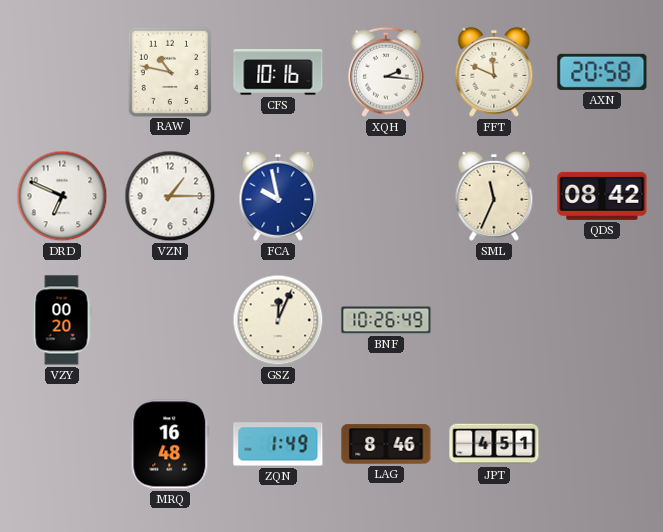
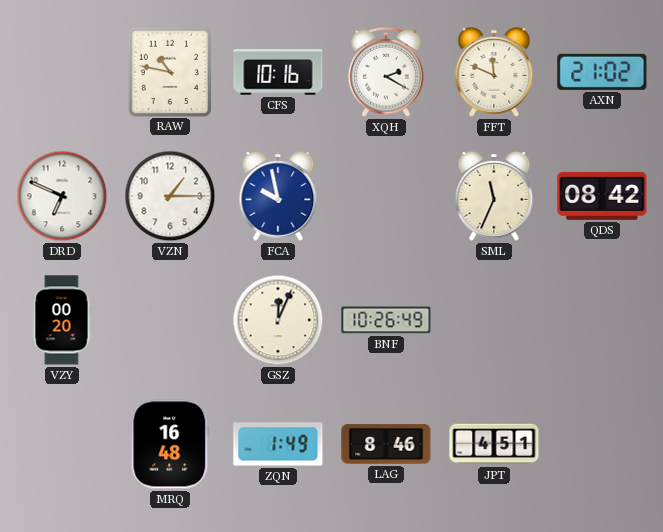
XQH: 2:16 -> 2:20
AXN: 20:58 -> 21:02
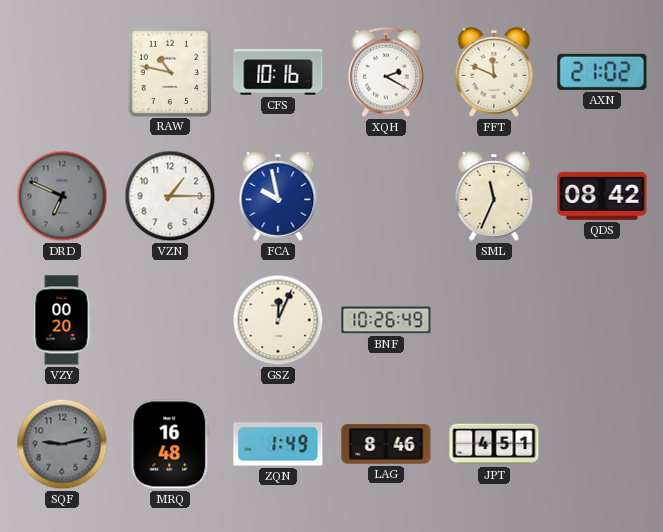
DRD dial: white -> grey
SQF: none -> 9:13
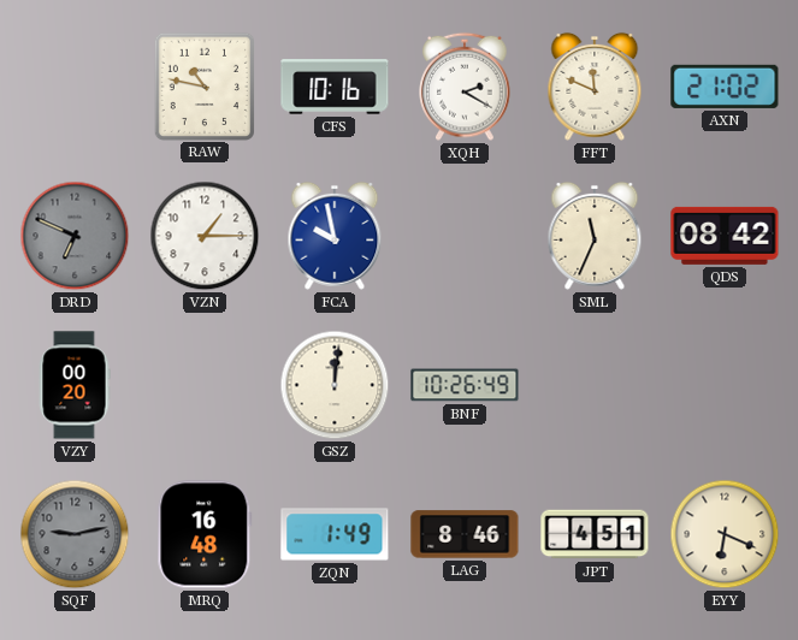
GSZ: 12:04 -> 12:01
EYY: none -> 6:19
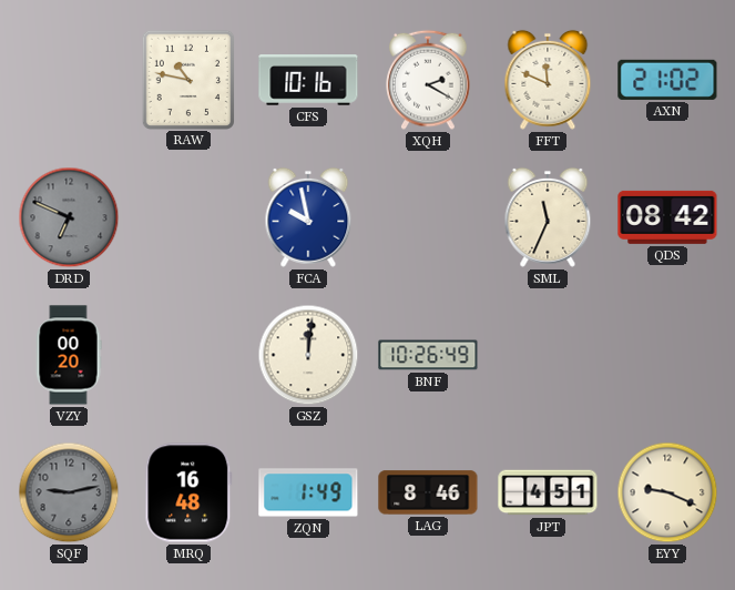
VZN: 1:15 -> none
EYY: 6:19 -> 9:19
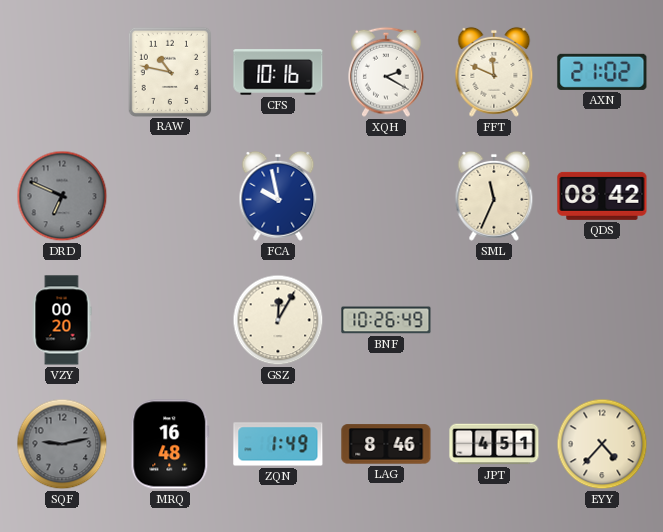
GSZ: 12:01 -> 12:05
EYY: 9:19 -> 4:37
